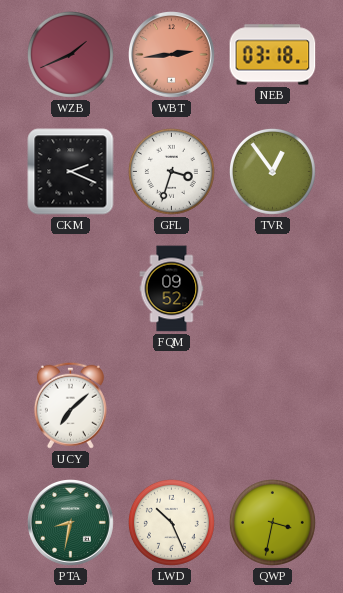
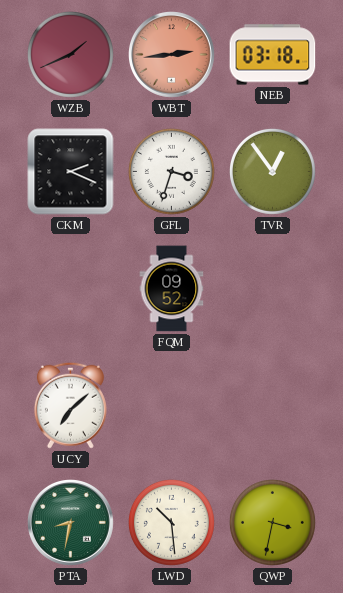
LWD: 10:26 -> 10:29
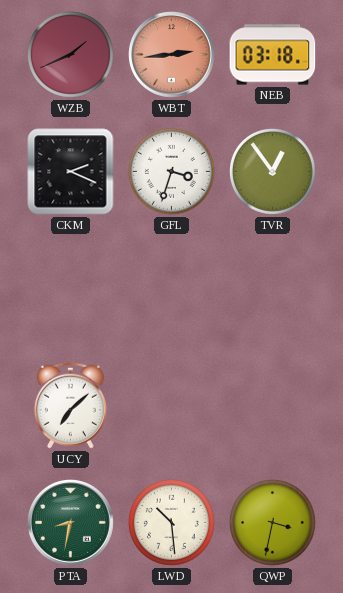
FQM: 09:52 -> none
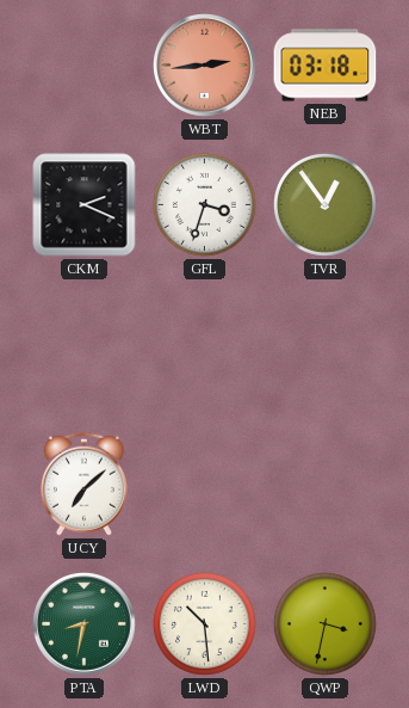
WZB: 1:41 -> none
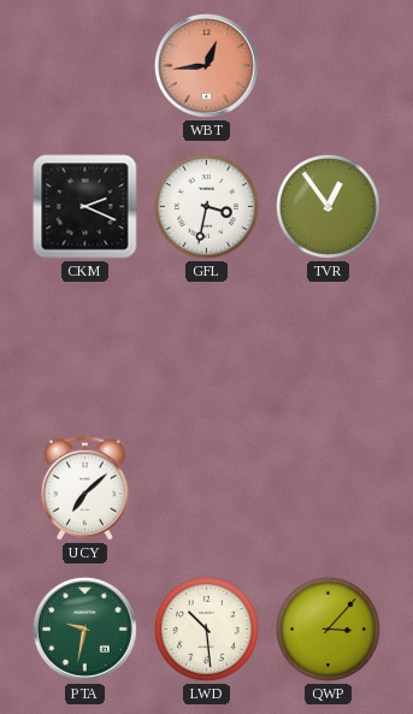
WBT: 2:44 -> 12:44
NEB: 03:18 -> none
GFL: 3:33 -> 3:32
PTA: 8:32 -> 9:32
QWP: 3:32 -> 3:07
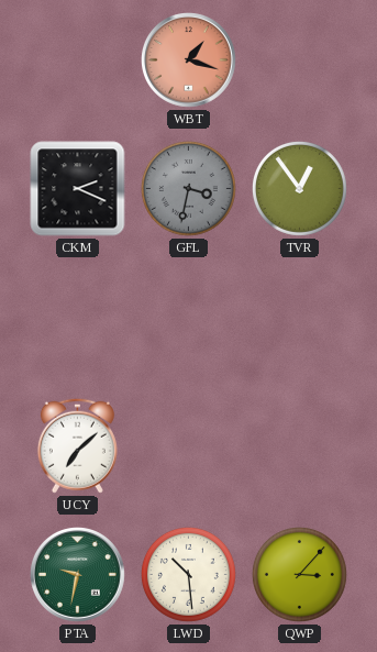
WBT: 12:44 -> 1:18
GFL dial: white -> grey
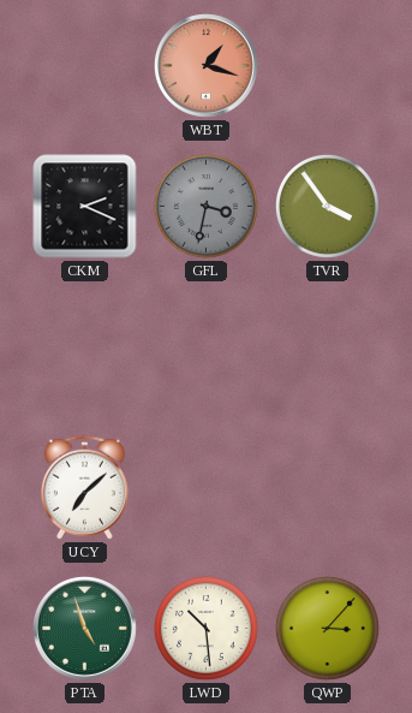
TVR: 12:54 -> 3:54
PTA: 9:32 -> 4:57
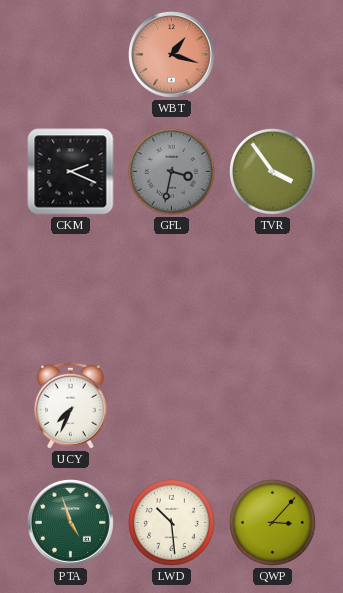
UCY: 7:08 -> 7:34
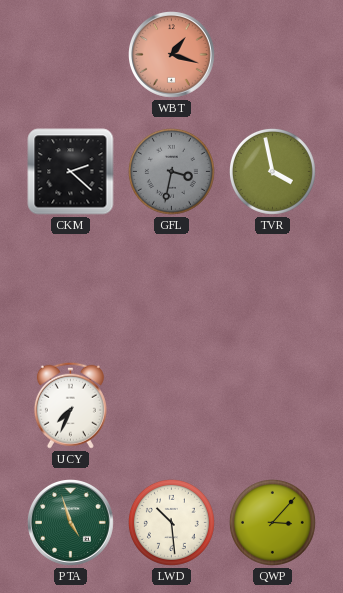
CKM: 2:19 -> 2:22
TVR: 3:54 -> 3:58
